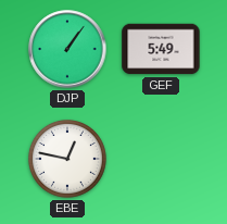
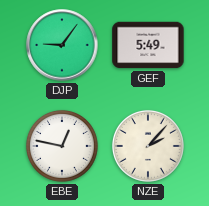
DJP: 1:06 -> 9:06
NZE: none -> 2:07
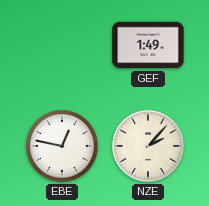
DJP: 9:06 -> none
GEF: 5:49 -> 1:49
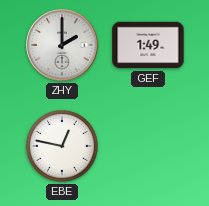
ZHY: none -> 2:00
NZE: 2:07 -> none
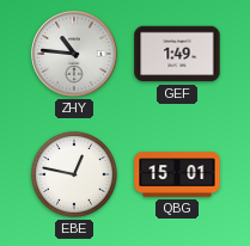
ZHY: 2:00 -> 10:46
QBG: none -> 15:01
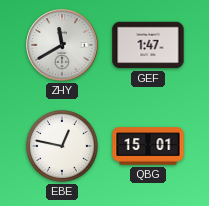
ZHY: 10:46 -> 11:40
GEF: 1:49 -> 1:47
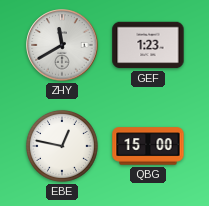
GEF: 1:47 -> 1:23
QBG: 15:01 -> 15:00
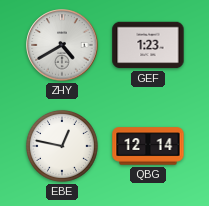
ZHY: 11:40 -> 4:40
QBG: 15:00 -> 12:14
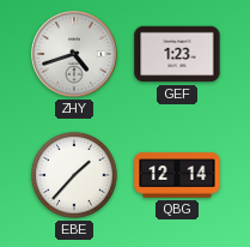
ZHY: 4:40 -> 4:42
EBE: 12:47 -> 1:37
